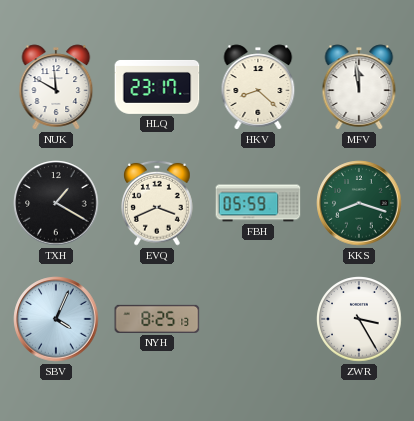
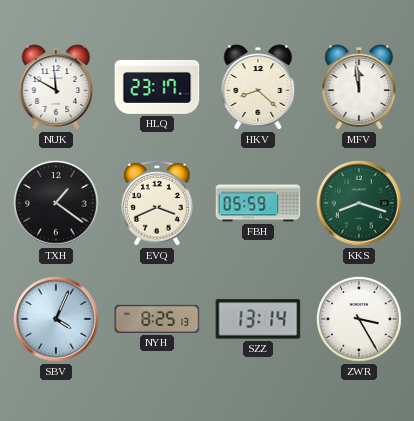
TXH: 1:20 -> 1:21
SZZ: none -> 13:14
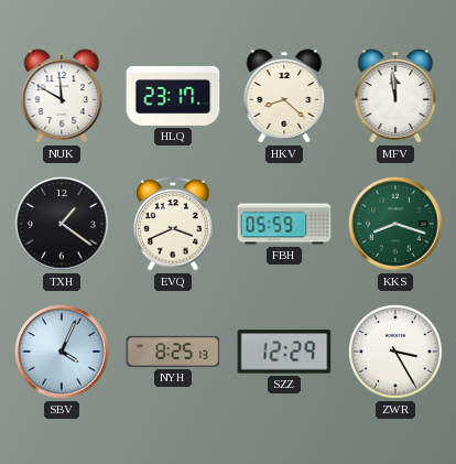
SZZ: 13:14 -> 12:29
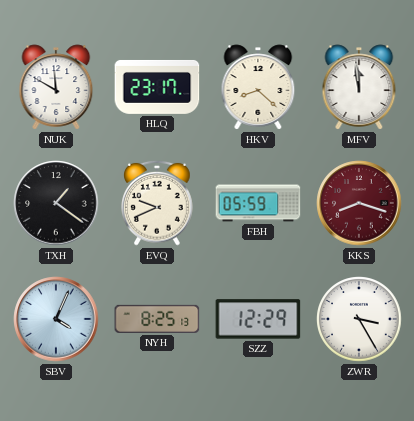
EVQ: 3:41 -> 9:41
KKS dial: green -> burgundy
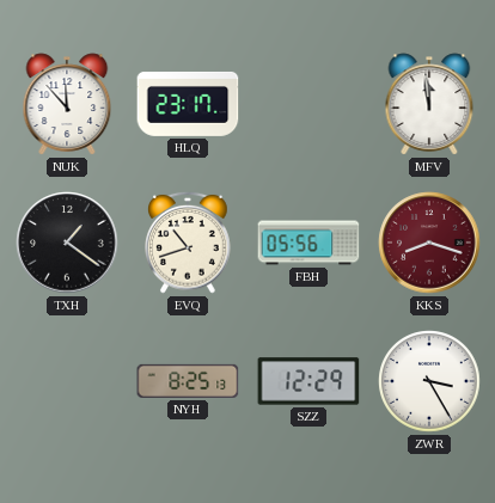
NUK: 11:50 -> 11:53
HKV: 8:22 -> none
EVQ: 9:41 -> 10:42
FBH: 05:59 -> 05:56
SBV: 4:04 -> none
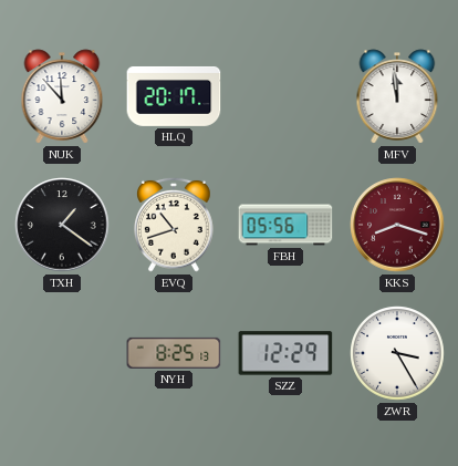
HLQ: 23:17 -> 20:17
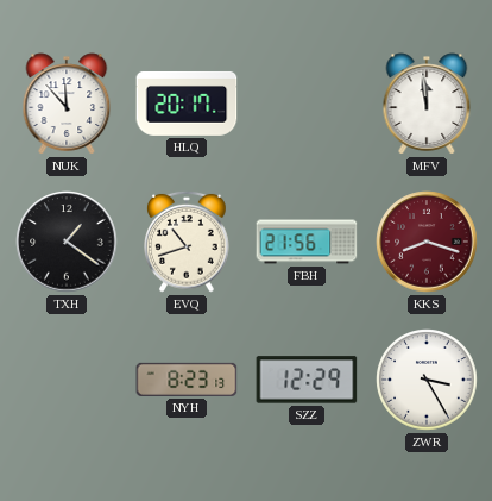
FBH: 05:56 -> 21:56
NYH: 8:25 -> 8:23
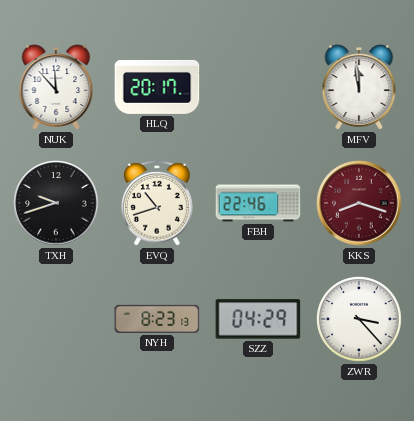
TXH: 1:21 -> 9:42
FBH: 21:56 -> 22:46
SZZ: 12:29 -> 04:29
ZWR: 3:25 -> 3:23
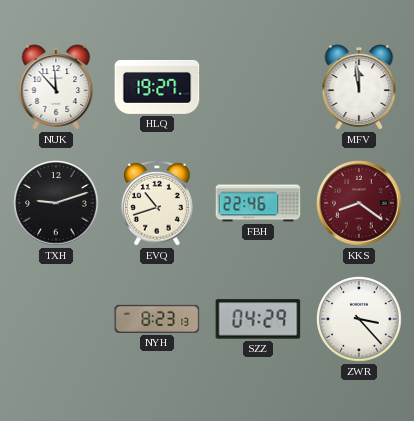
HLQ: 20:17 -> 19:27
TXH: 9:42 -> 9:12
KKS: 8:18 -> 8:21
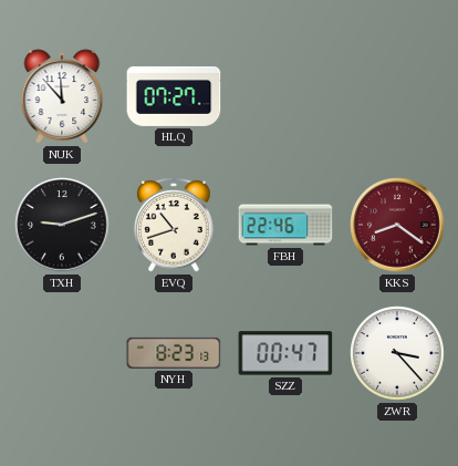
HLQ: 19:27 -> 07:27
MFV: 11:59 -> none
SZZ: 04:29 -> 00:47
